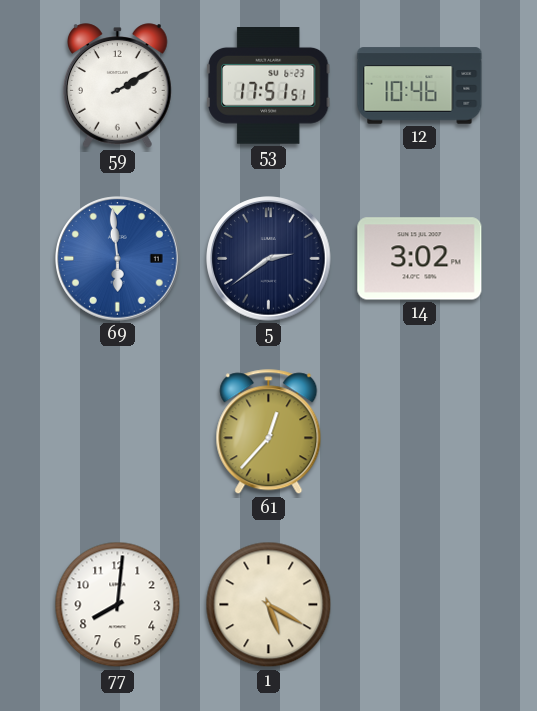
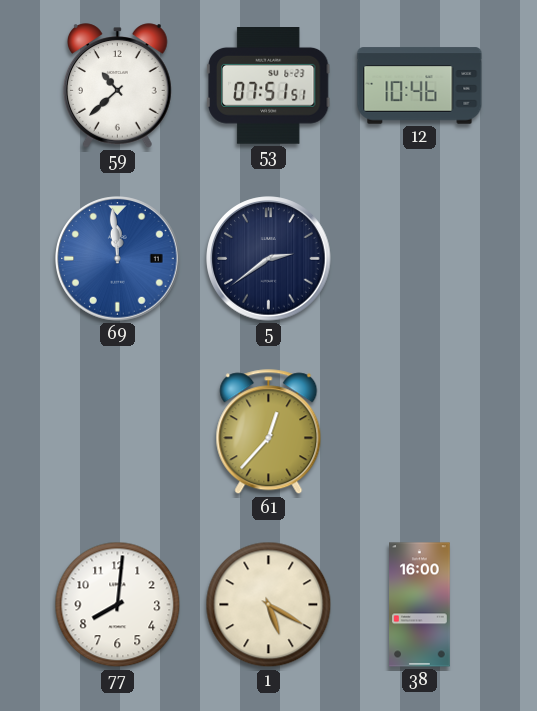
59: 2:10 -> 10:38
53: 17:51 -> 07:51
69: 5:59 -> 11:59
14: 3:02 -> none
38: none -> 16:00
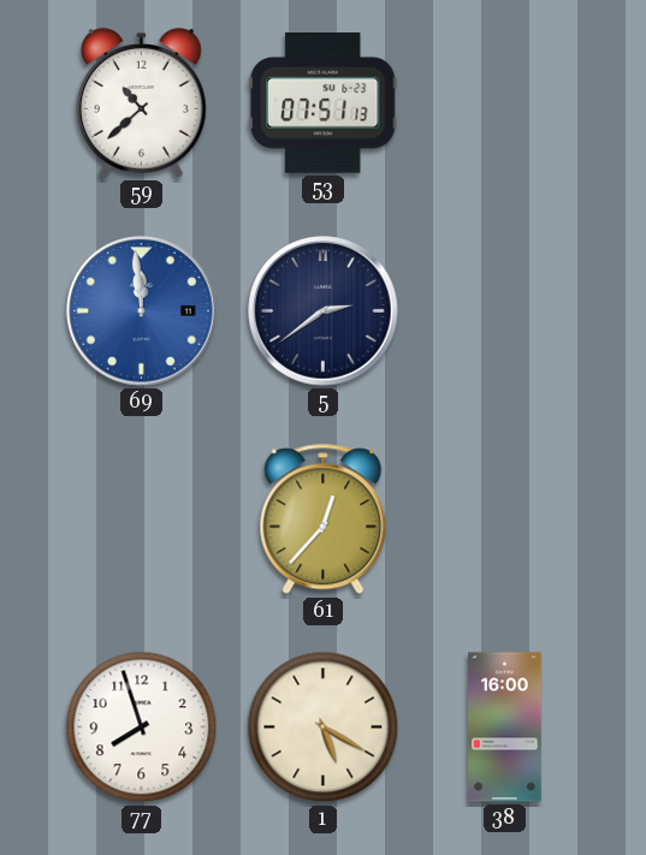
53: 07:51:51 -> 07:51:13
12: 10:46 -> none
77: 8:01 -> 7:57
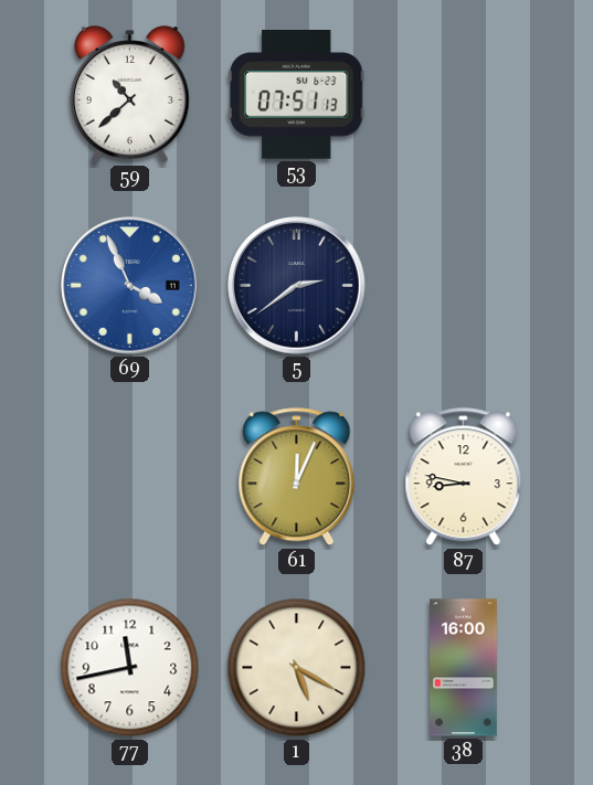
69: 11:59 -> 3:56
61: 12:37 -> 12:04
87: none -> 8:47
77: 7:57 -> 11:43
